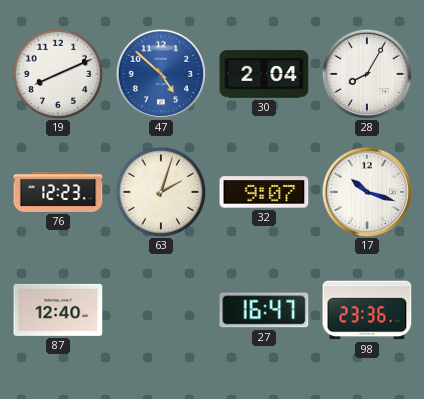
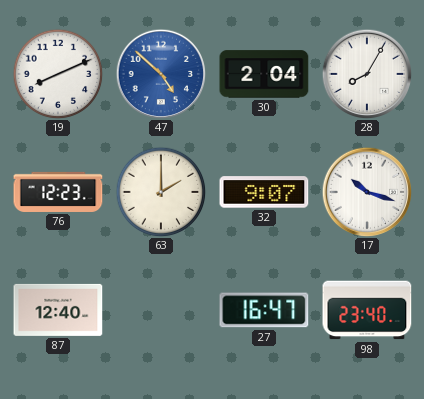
63: 2:03 -> 2:00
98: 23:36 -> 23:40
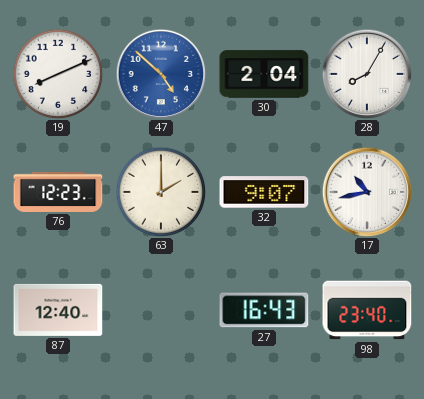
17: 10:18 -> 10:43
27: 16:47 -> 16:43
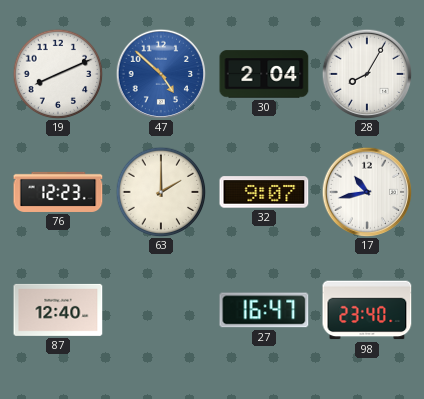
27: 16:43 -> 16:47
